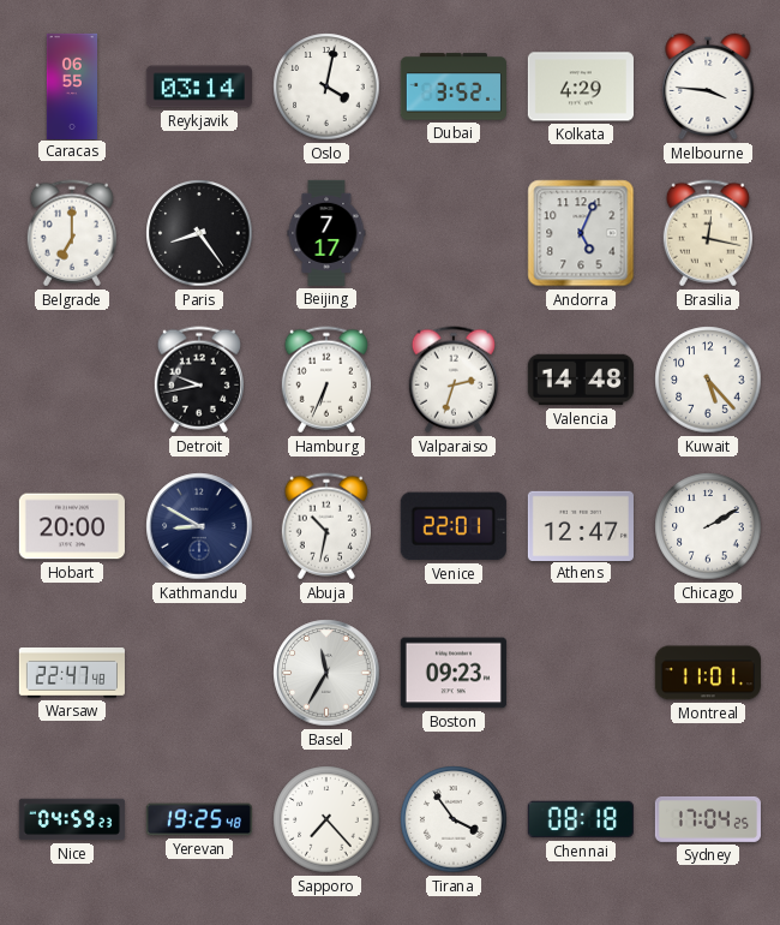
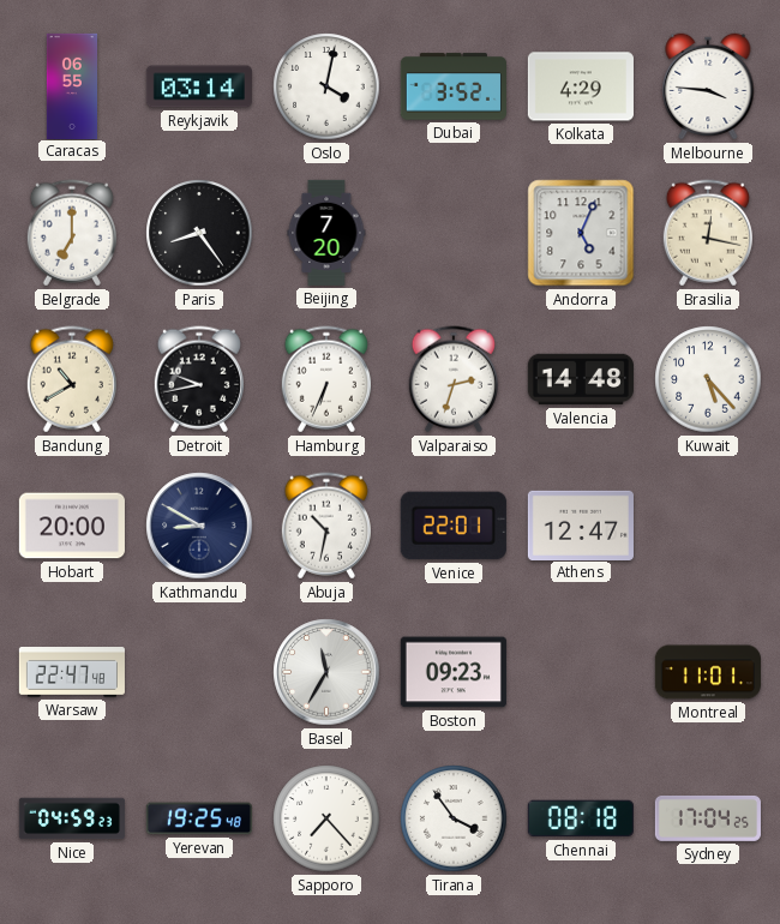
Beijing: 7:17 -> 7:20
Bandung: none -> 10:40
Chicago: 2:10 -> none
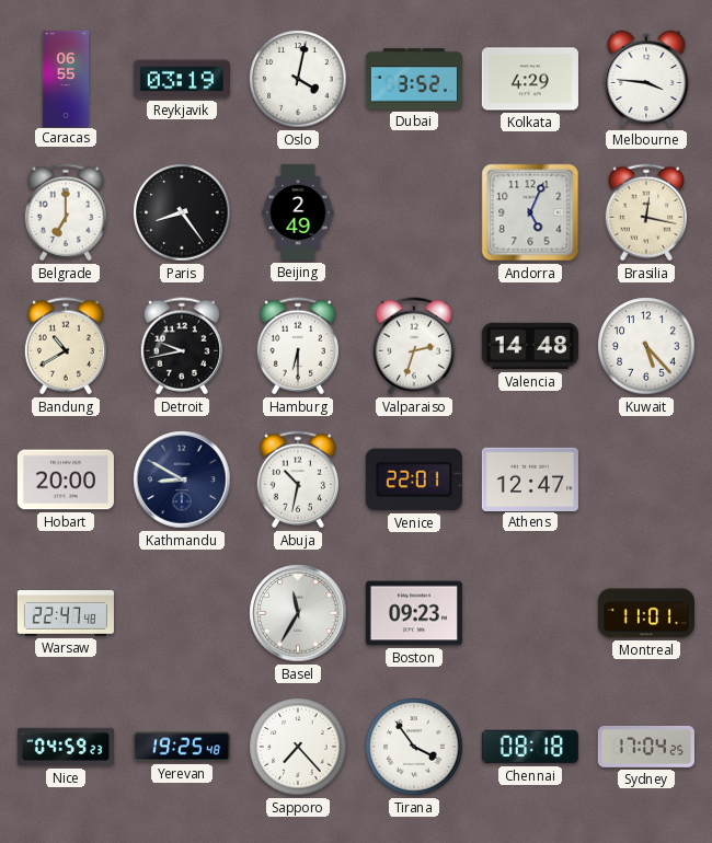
Reykjavik: 03:14 -> 03:19
Beijing: 7:20 -> 2:49
Hamburg: 6:34 -> 6:30
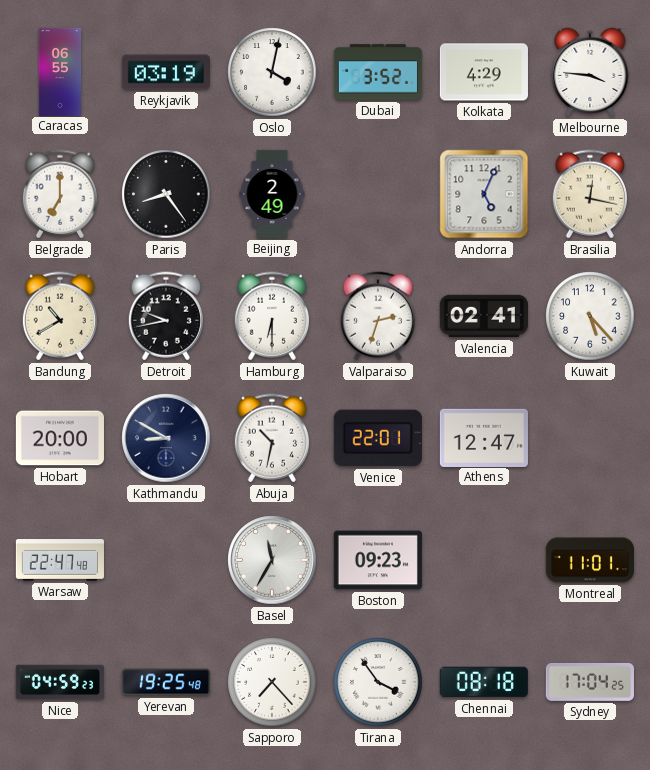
Valencia: 14:48 -> 02:41
